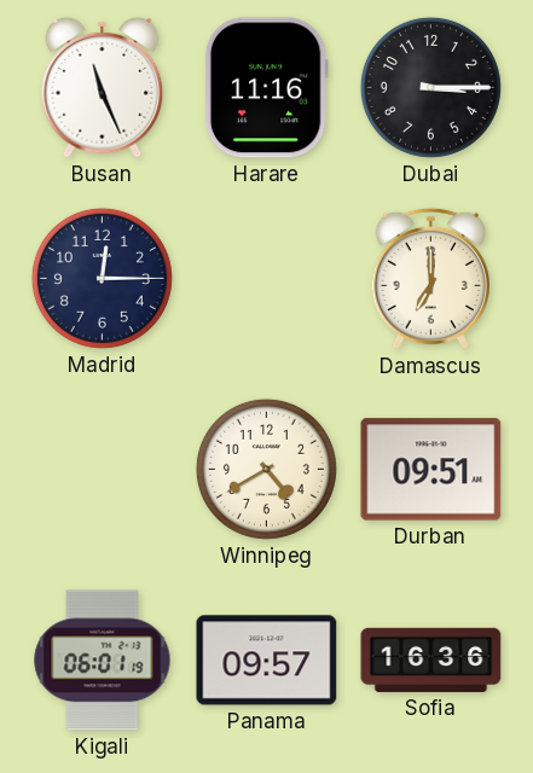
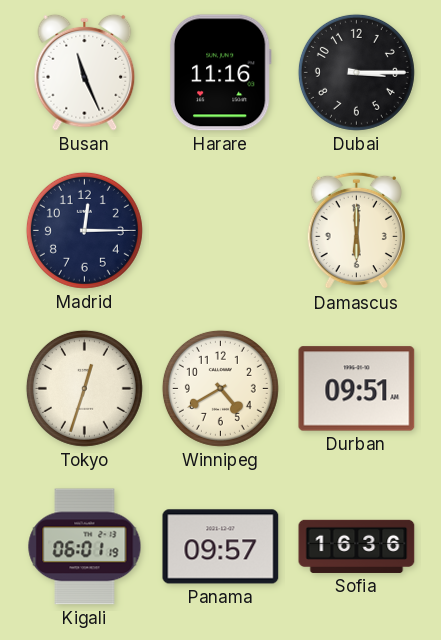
Damascus: 7:00 -> 6:00
Tokyo: none -> 12:33
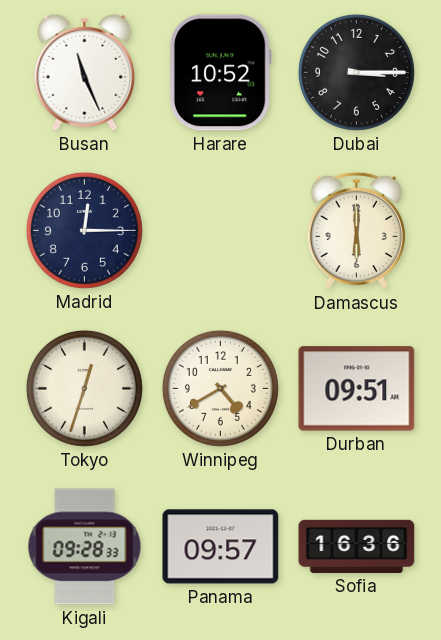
Harare: 11:16 -> 10:52
Kigali: 06:01 -> 09:28
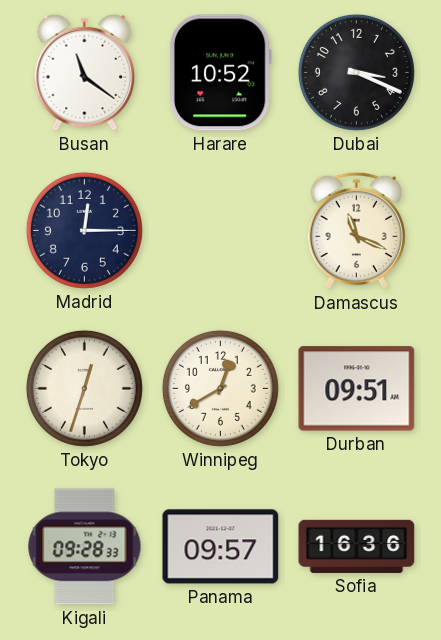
Busan: 11:26 -> 11:21
Dubai: 3:15 -> 3:19
Damascus: 6:00 -> 11:19
Winnipeg: 4:40 -> 12:40
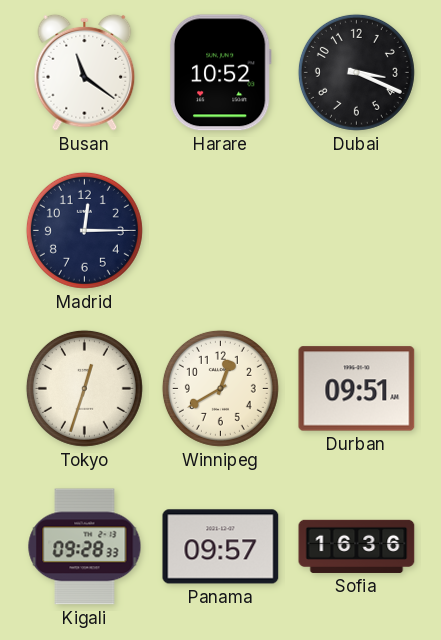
Damascus: 11:19 -> none
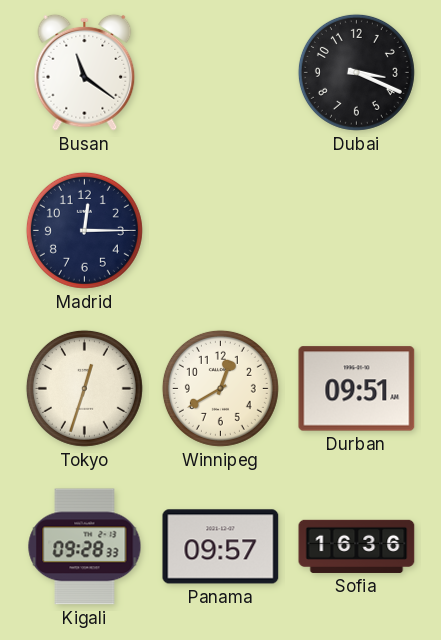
Harare: 10:52 -> none
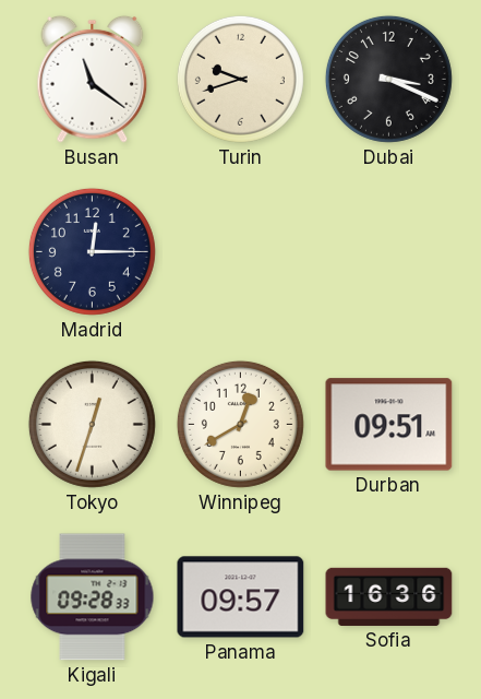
Turin: none -> 9:42
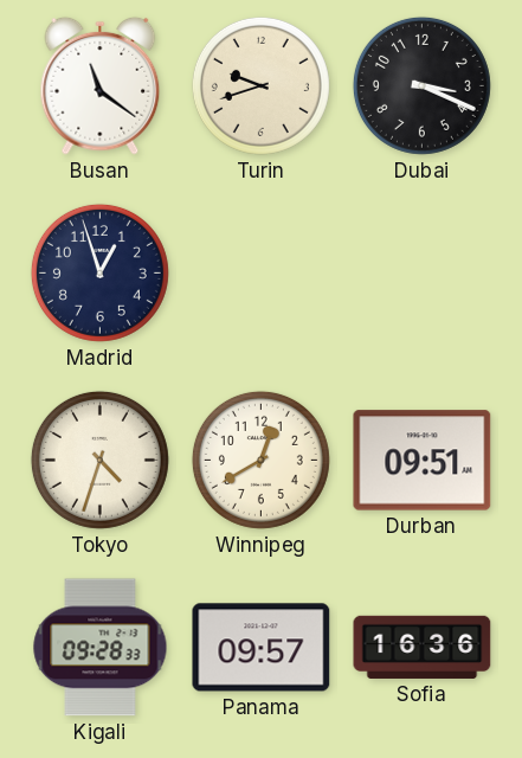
Madrid: 12:15 -> 12:57
Tokyo: 12:33 -> 4:33
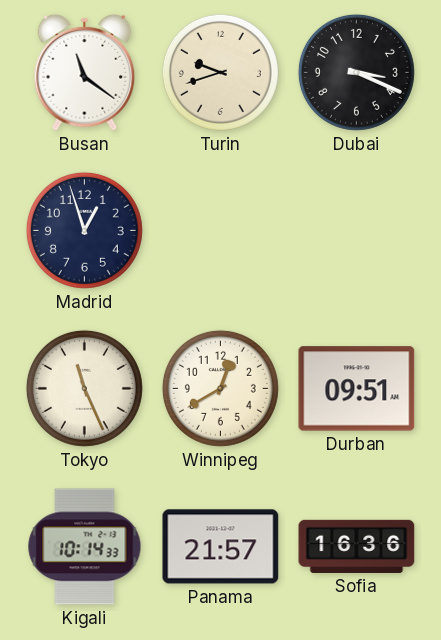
Tokyo: 4:33 -> 11:26
Kigali: 09:28 -> 10:14
Panama: 09:57 -> 21:57
